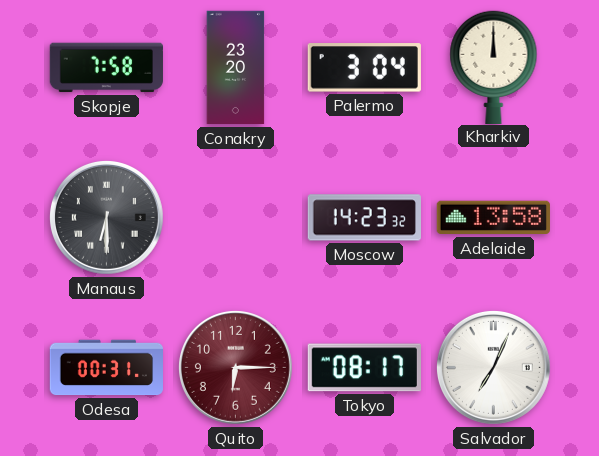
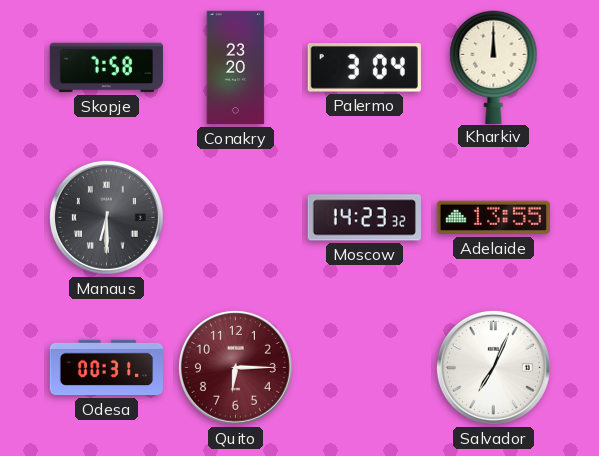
Adelaide: 13:58 -> 13:55
Tokyo: 08:17 -> none
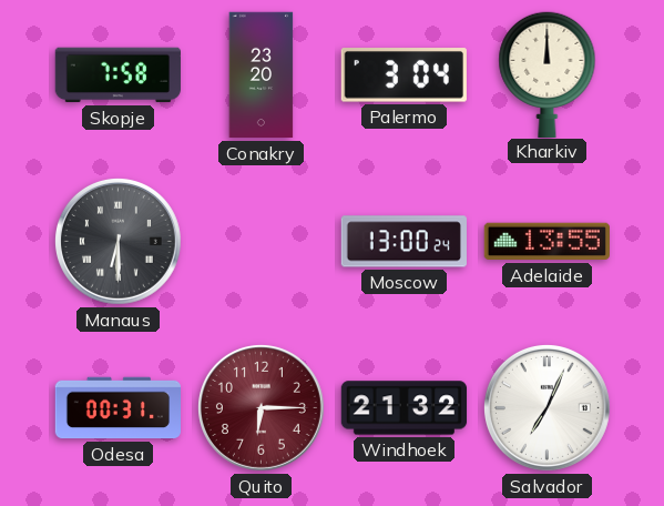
Moscow: 14:23 -> 13:00
Windhoek: none -> 21:32
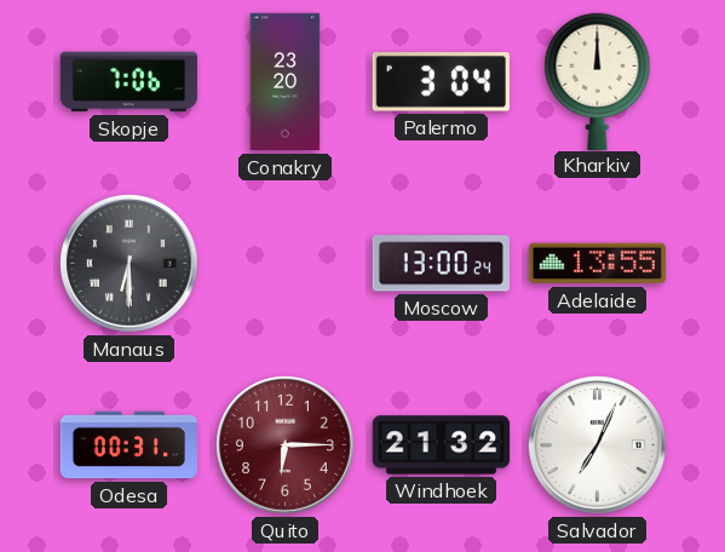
Skopje: 7:58 -> 7:06
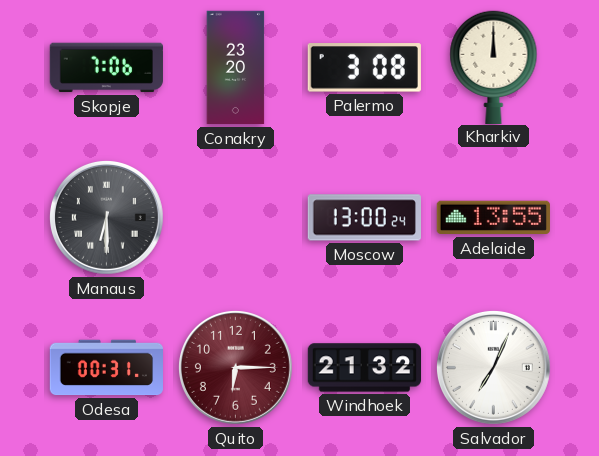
Palermo: 3:04 -> 3:08
